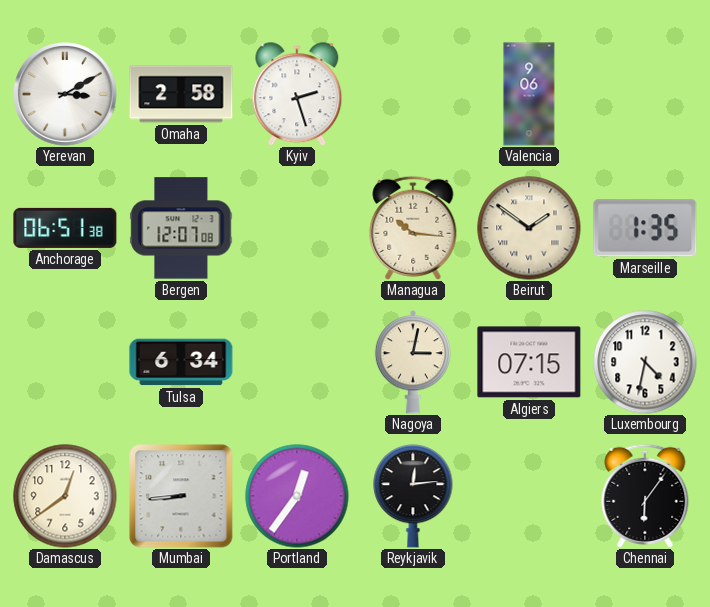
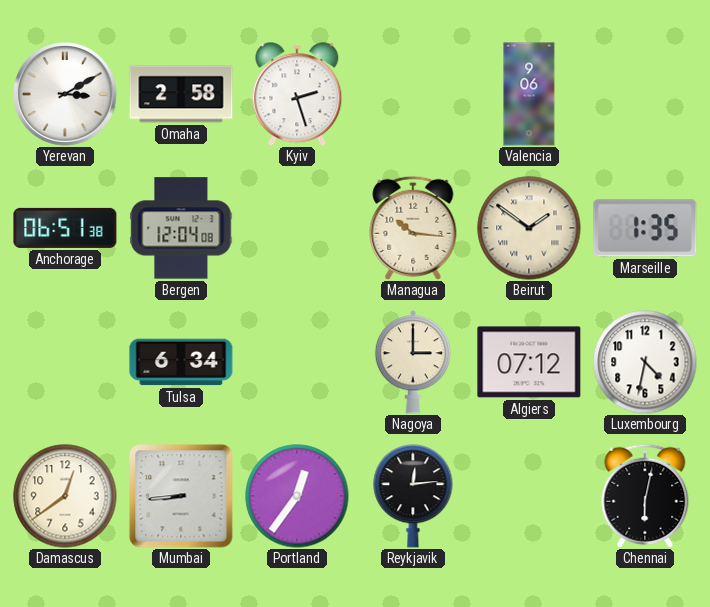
Bergen: 12:07 -> 12:04
Nagoya: 3:02 -> 3:00
Algiers: 07:15 -> 07:12
Chennai: 6:06 -> 6:02
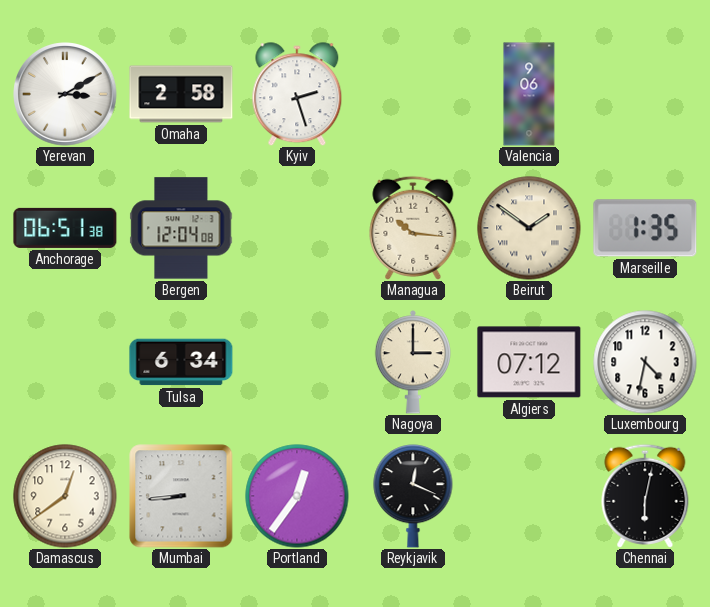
Reykjavik: 12:14 -> 12:19
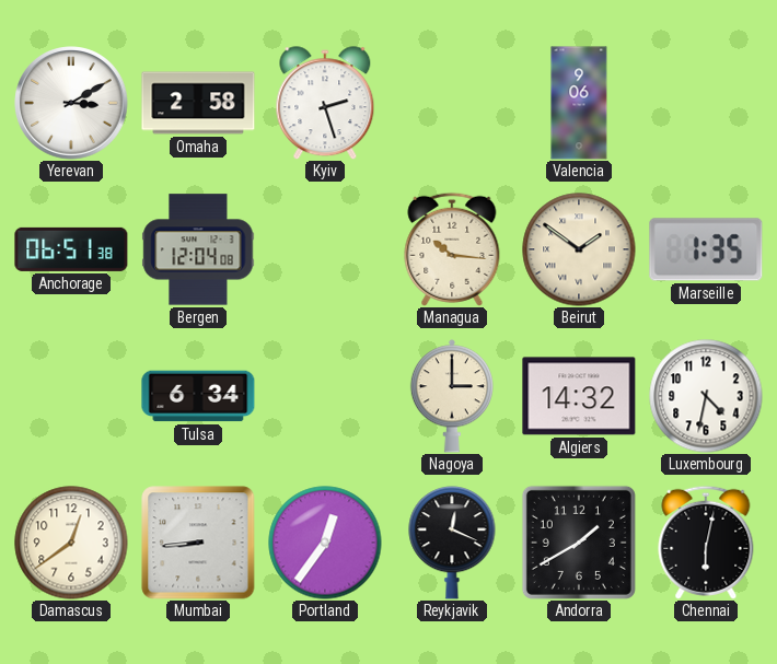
Algiers: 07:12 -> 14:32
Andorra: none -> 1:40
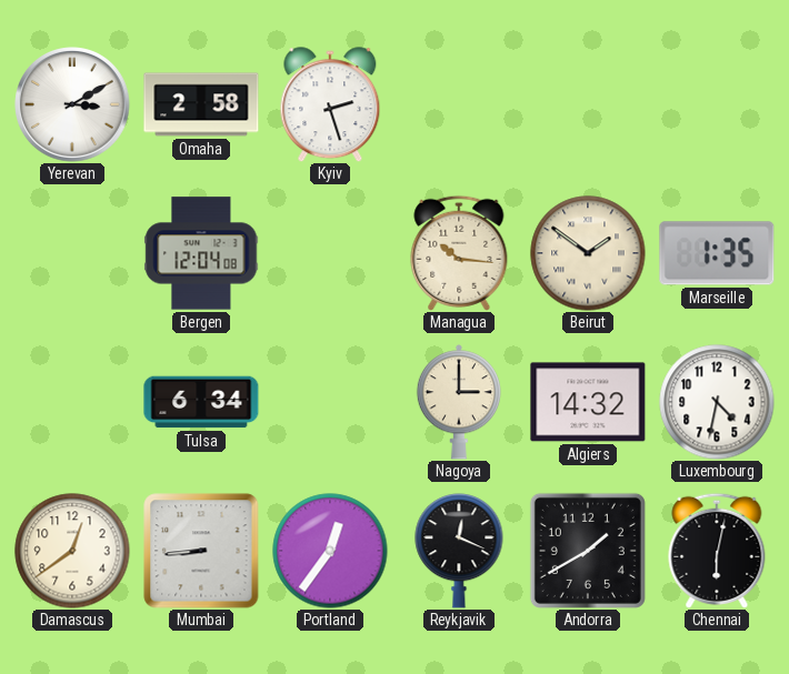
Valencia: 9:06 -> none
Anchorage: 06:51 -> none
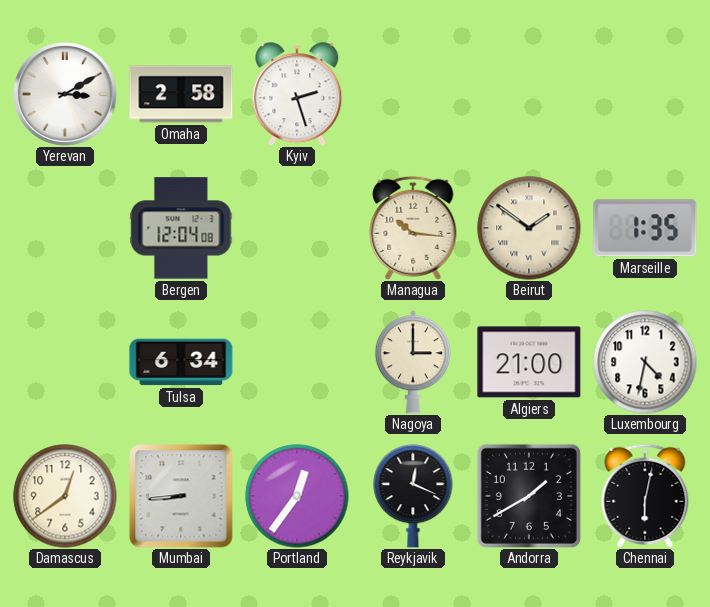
Algiers: 14:32 -> 21:00
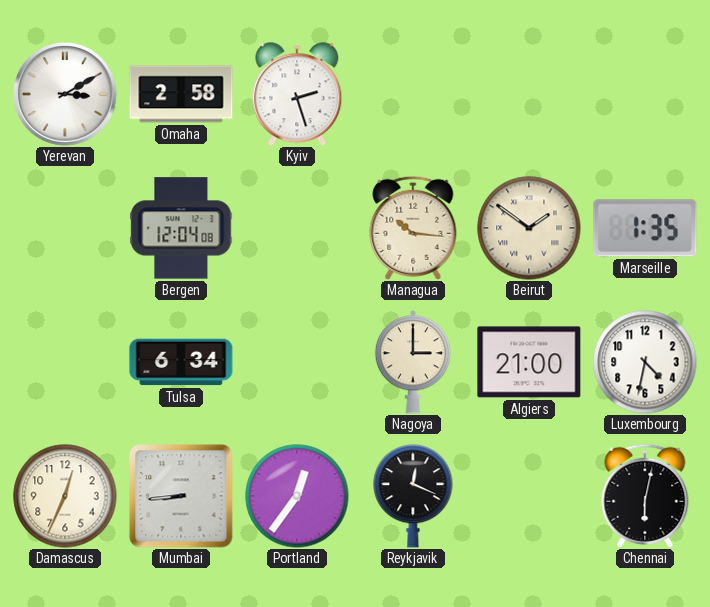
Damascus: 12:39 -> 12:34
Andorra: 1:40 -> none
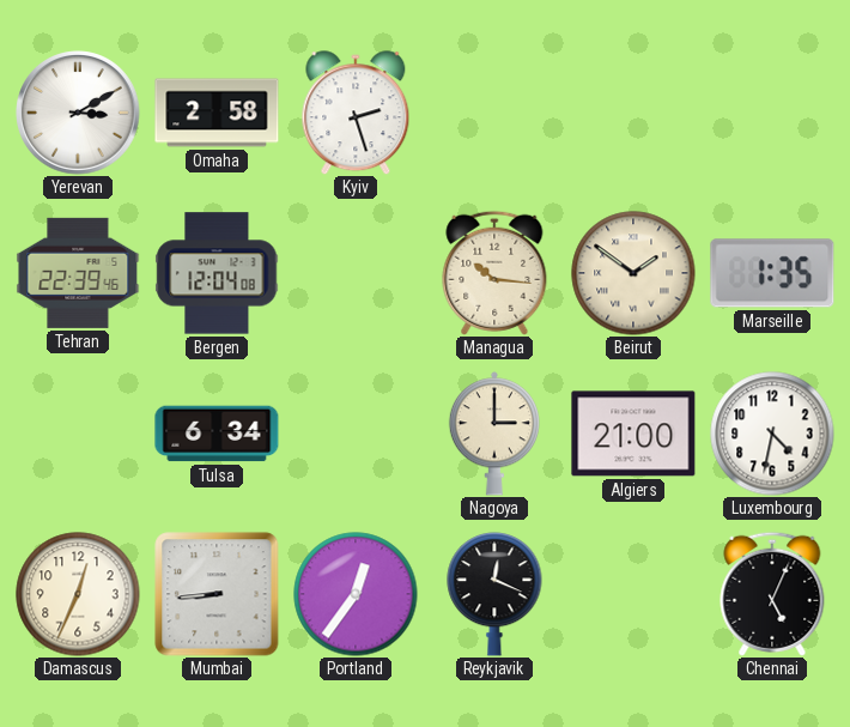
Tehran: none -> 22:39
Chennai: 6:02 -> 5:04
